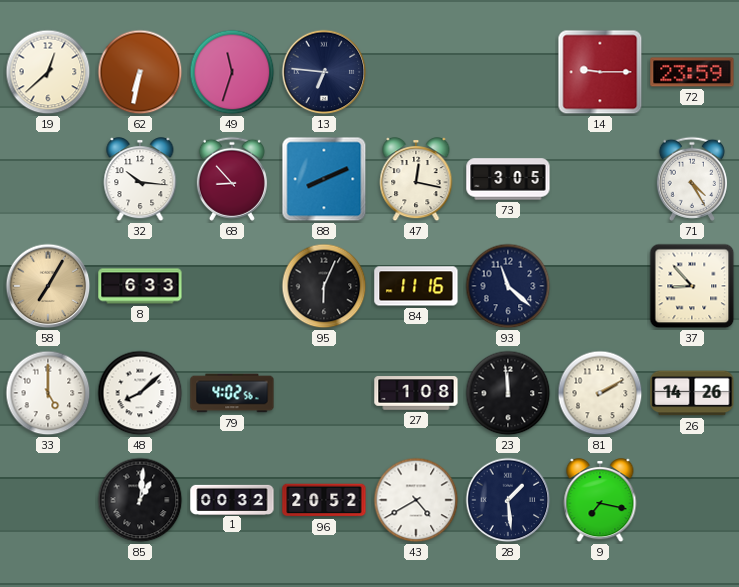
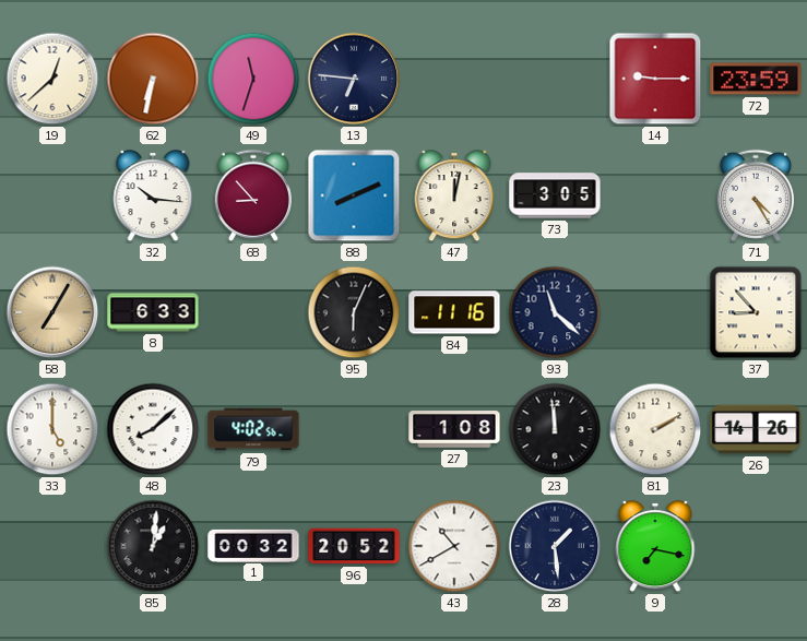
47: 12:17 -> 12:02
43: 4:40 -> 10:40
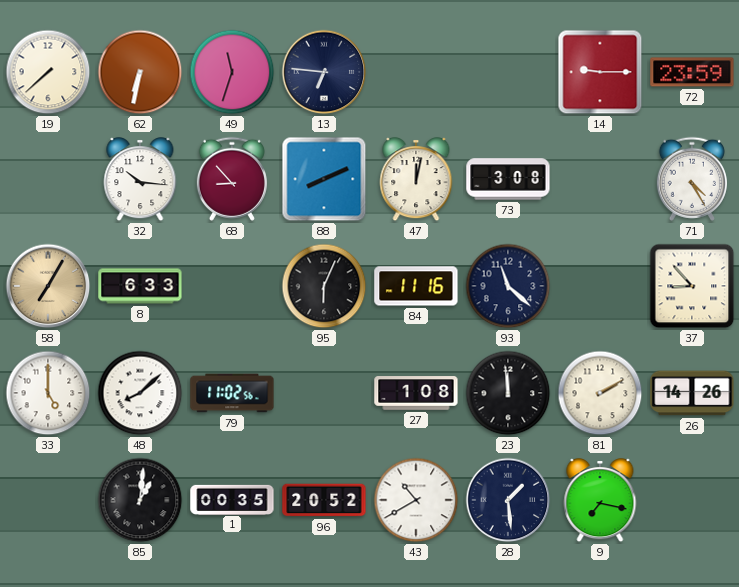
19: 12:38 -> 7:38
73: 3:05 -> 3:08
79: 4:02 -> 11:02
1: 00:32 -> 00:35
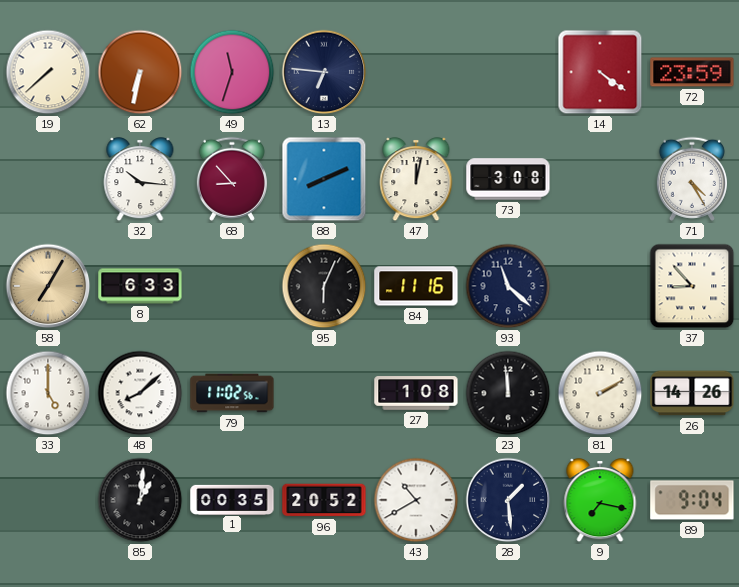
14: 9:15 -> 4:21
89: none -> 9:04
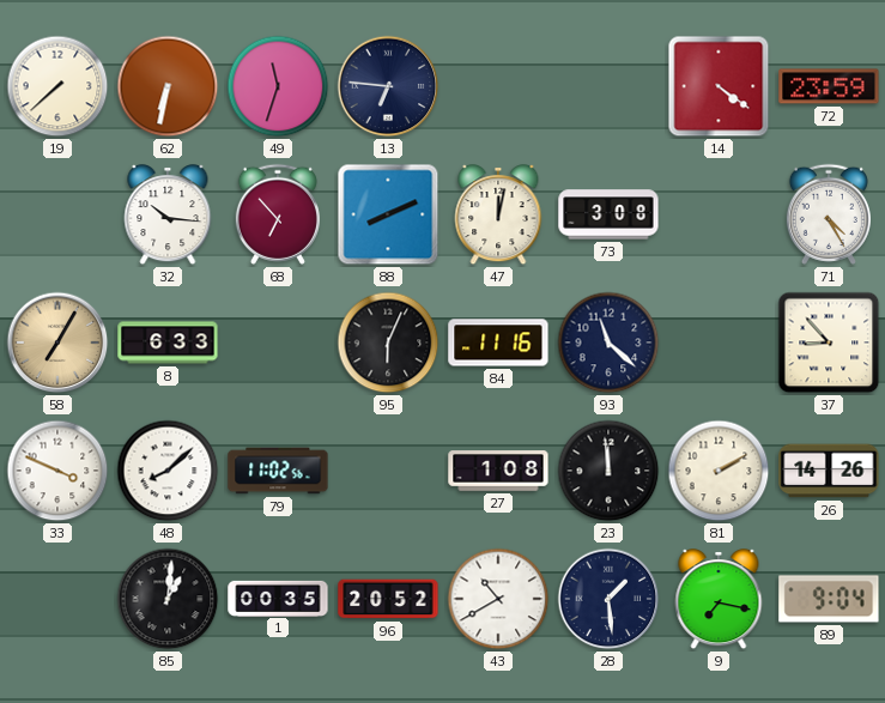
68: 8:53 -> 6:53
33: 5:00 -> 3:49
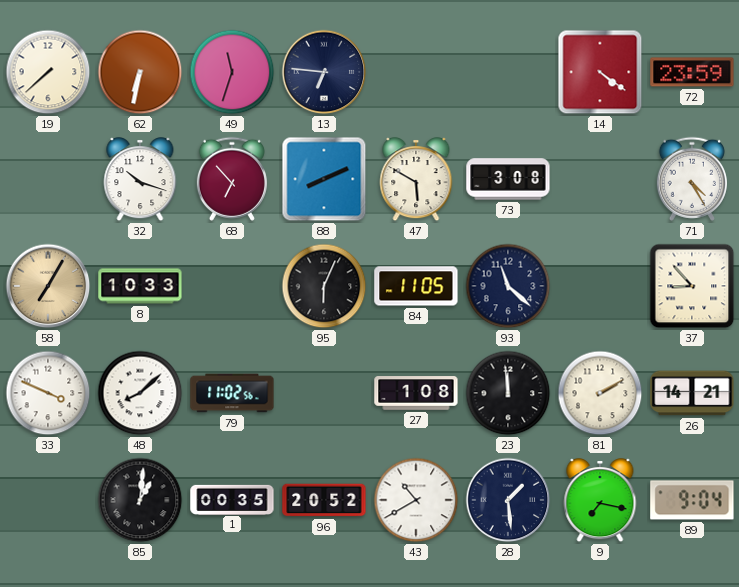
32: 10:16 -> 10:18
47: 12:02 -> 5:50
8: 6:33 -> 10:33
84: 11:16 -> 11:05
26: 14:26 -> 14:21
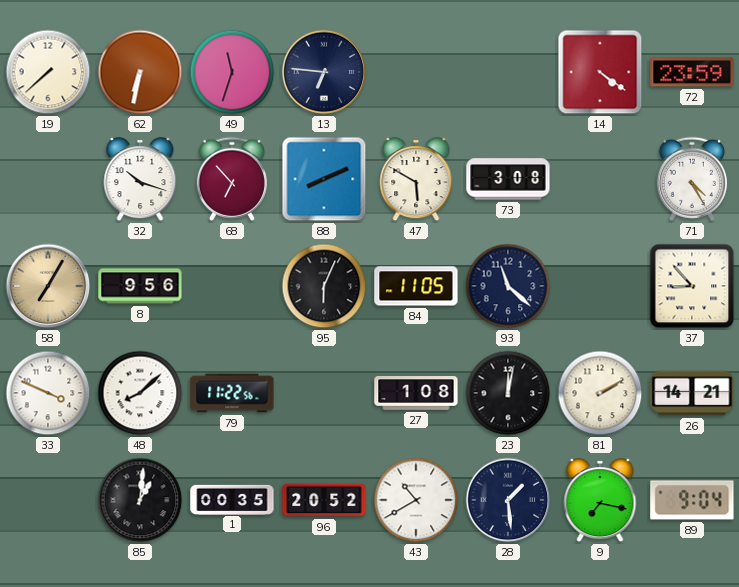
8: 10:33 -> 9:56
79: 11:02 -> 11:22
23: 11:59 -> 12:02
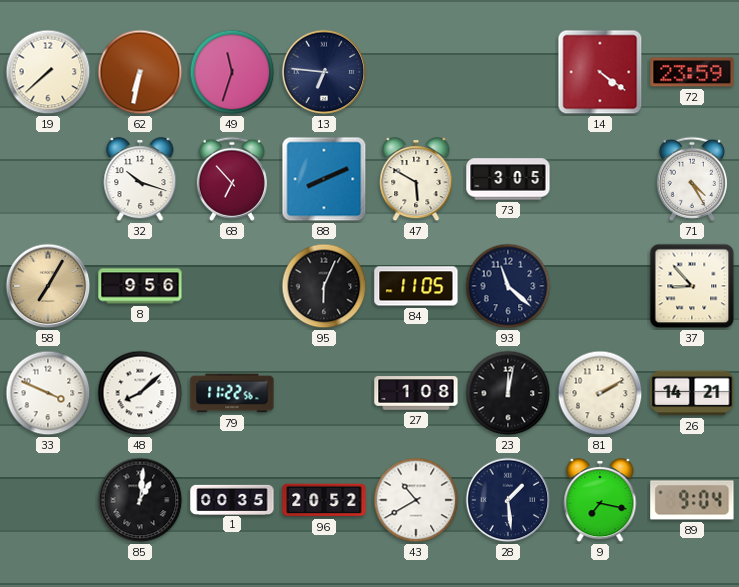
73: 3:08 -> 3:05
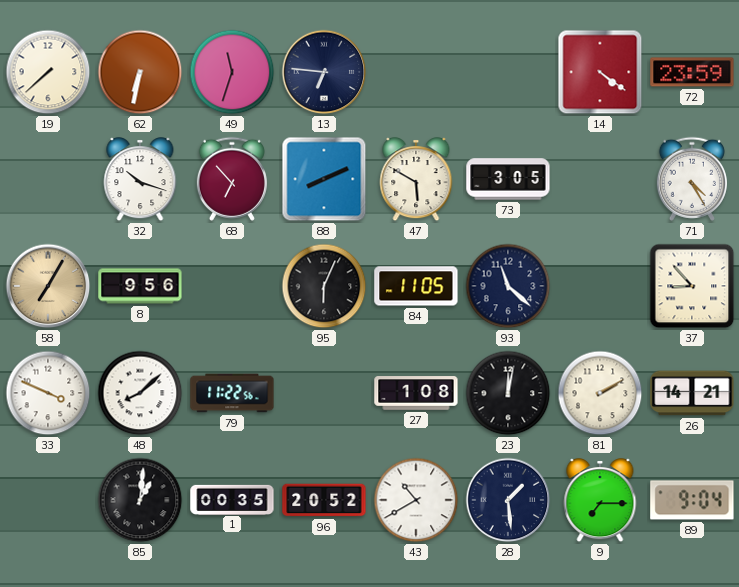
9: 7:17 -> 7:15
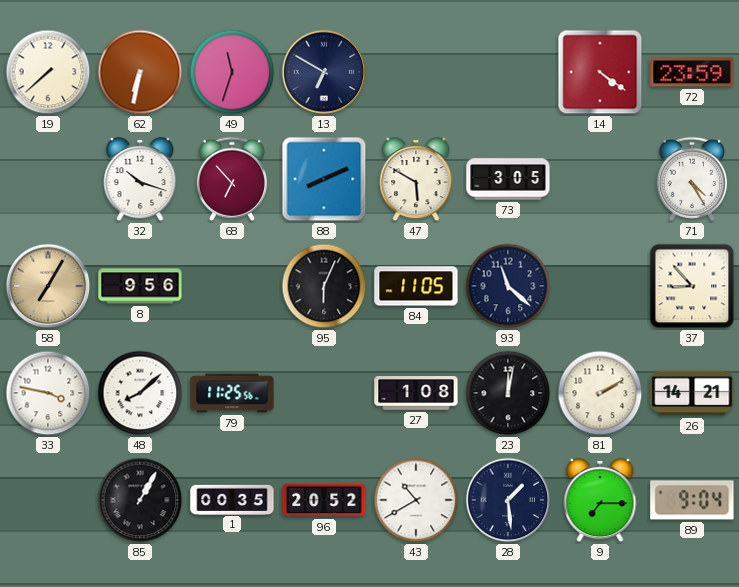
13: 6:46 -> 6:50
33: 3:49 -> 3:47
79: 11:22 -> 11:25
85: 1:01 -> 1:05
